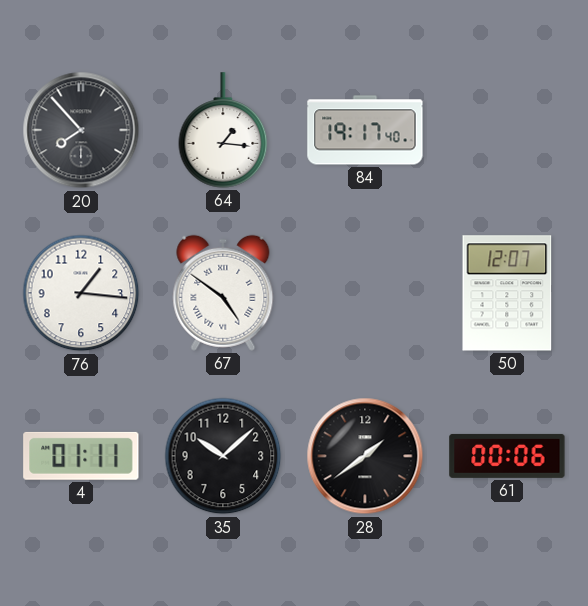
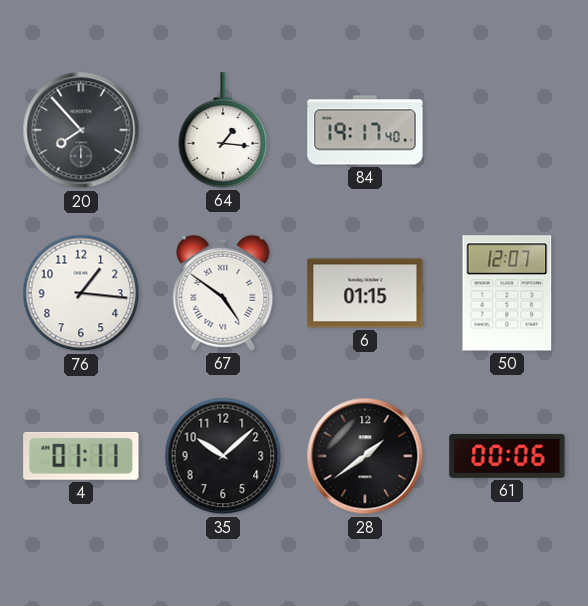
6: none -> 01:15
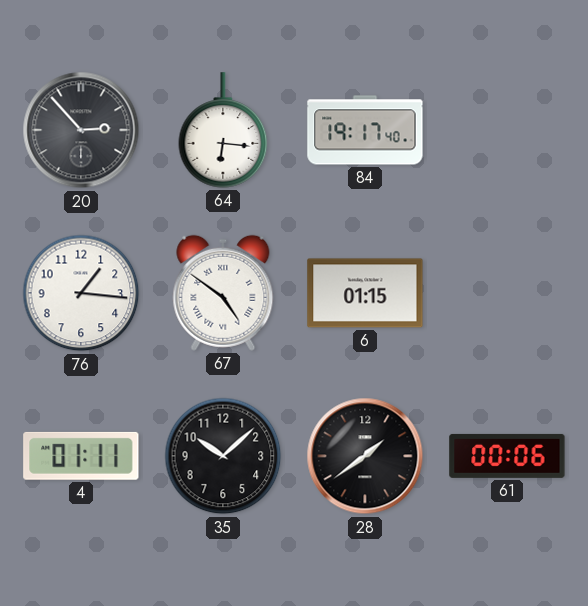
20: 7:53 -> 2:53
64: 1:16 -> 6:16
50: 12:07 -> none
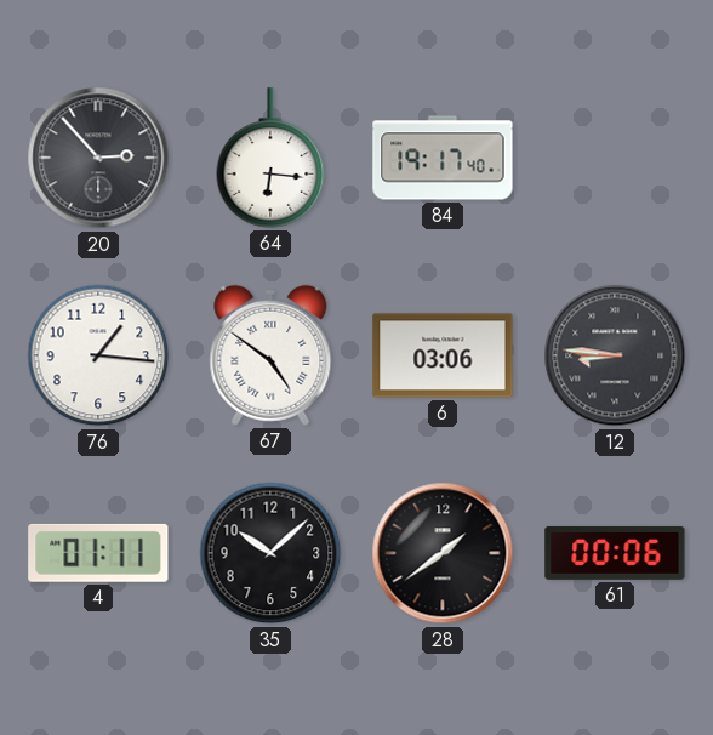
6: 01:15 -> 03:06
12: none -> 8:46
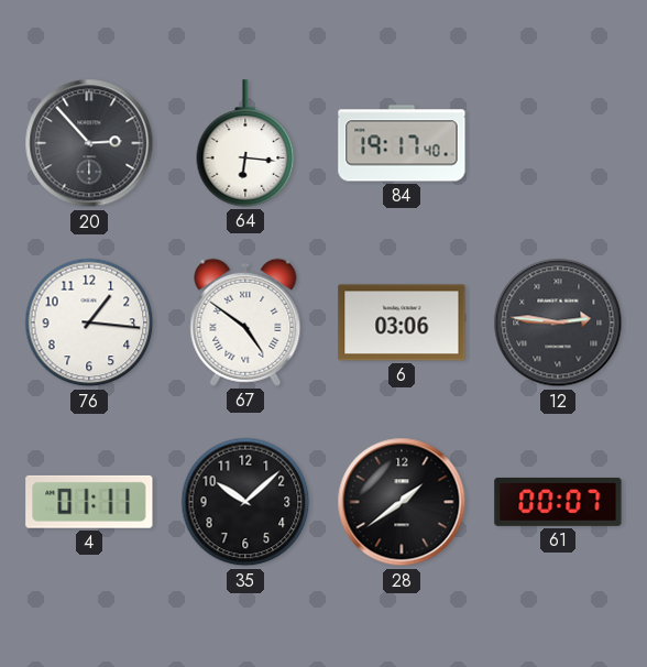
12: 8:46 -> 2:46
61: 00:06 -> 00:07
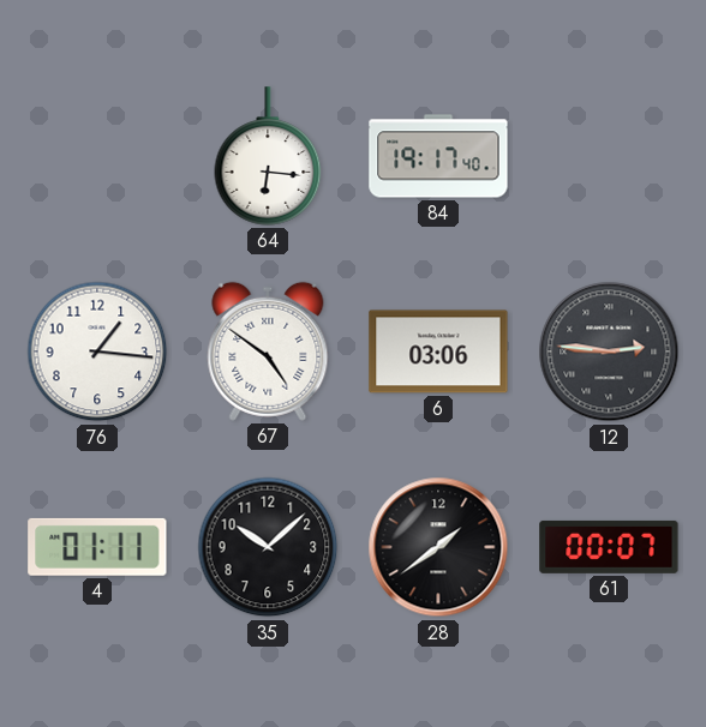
20: 2:53 -> none
